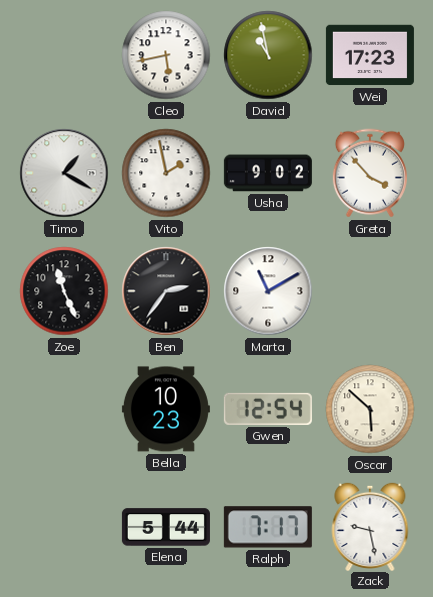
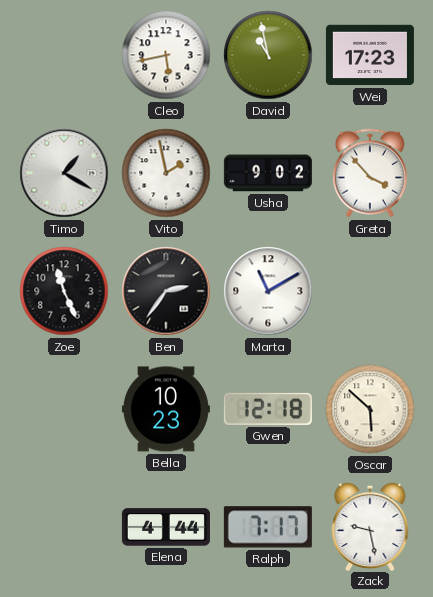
Gwen: 12:54 -> 12:18
Elena: 5:44 -> 4:44
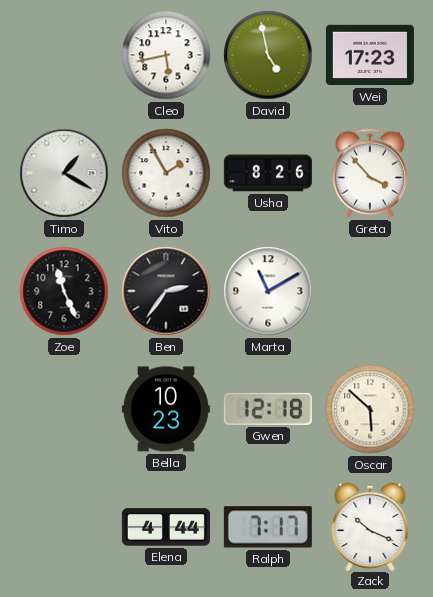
David: 10:58 -> 4:58
Vito: 1:58 -> 1:55
Usha: 9:02 -> 8:26
Zack: 9:28 -> 10:19
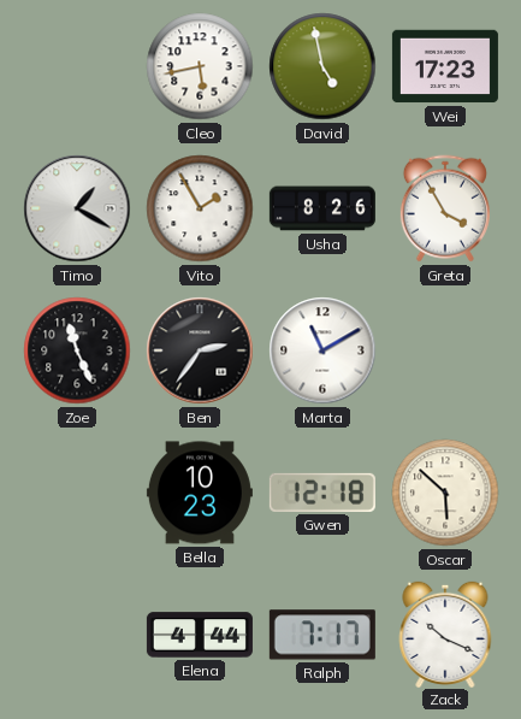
Greta: 3:53 -> 3:55
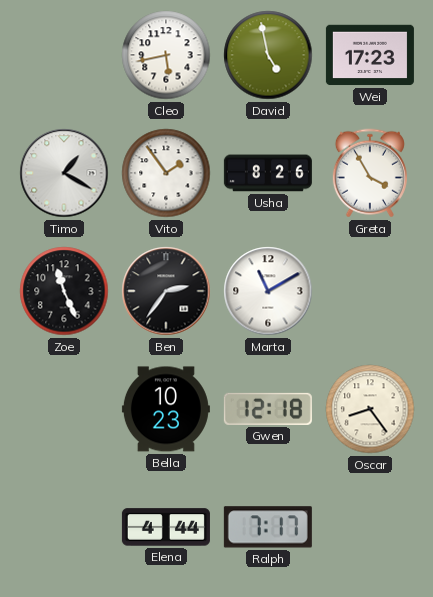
Vito: 1:55 -> 1:54
Oscar: 5:52 -> 8:24
Zack: 10:19 -> none
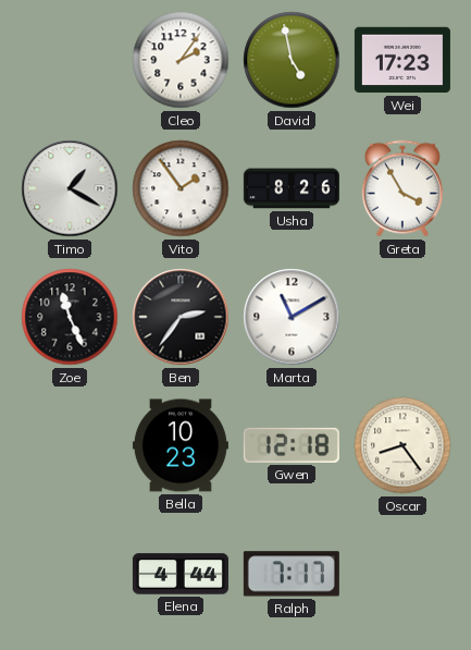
Cleo: 5:43 -> 2:06
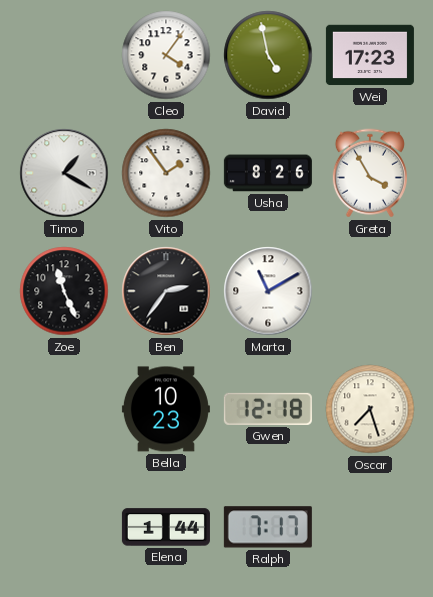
Cleo: 2:06 -> 4:06
Oscar: 8:24 -> 7:27
Elena: 4:44 -> 1:44
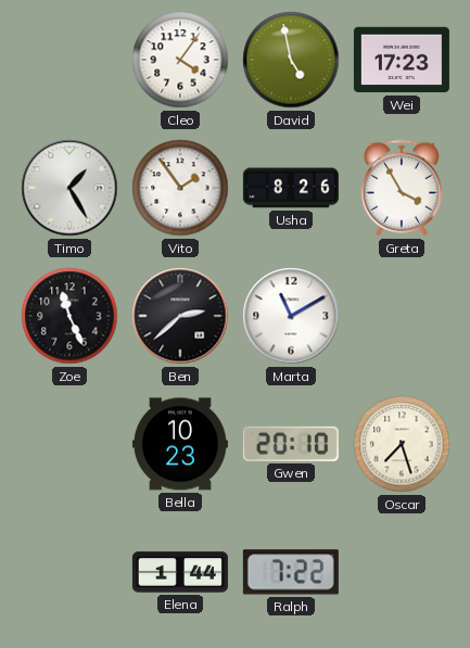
Timo: 1:20 -> 1:25
Ben: 2:36 -> 2:38
Gwen: 12:18 -> 20:10
Ralph: 7:17 -> 7:22
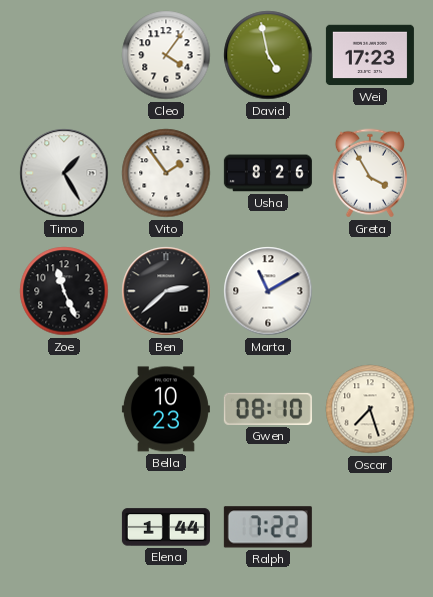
Gwen: 20:10 -> 08:10
